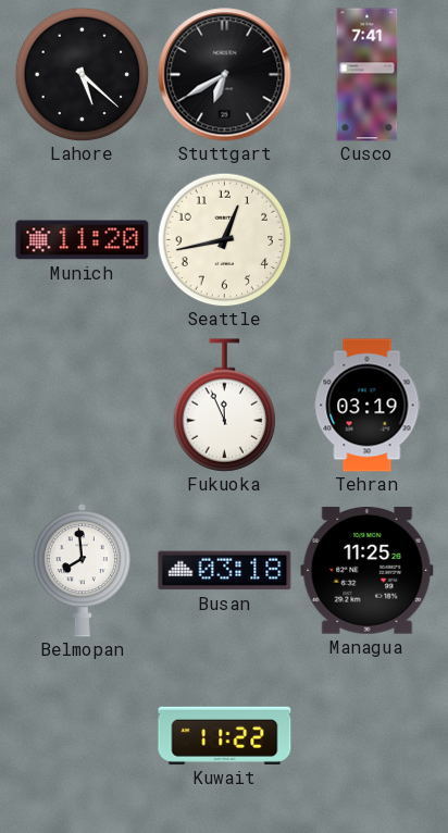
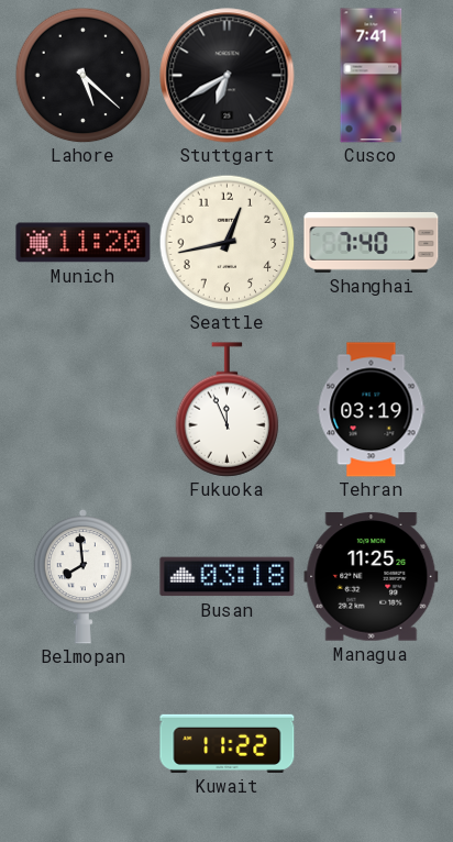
Shanghai: none -> 7:40
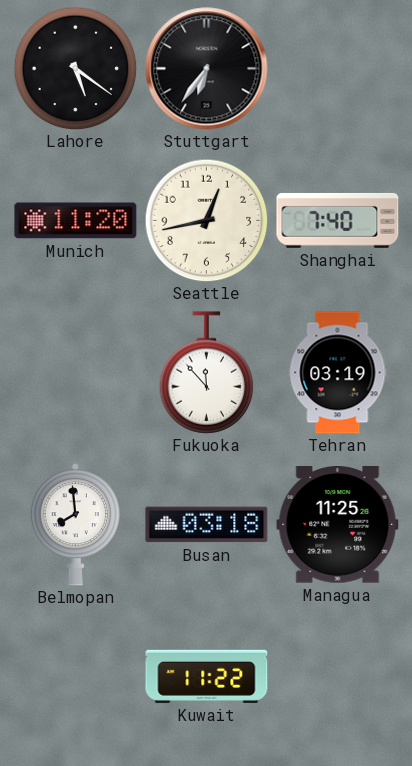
Lahore: 5:22 -> 5:21
Stuttgart: 6:40 -> 6:36
Cusco: 7:41 -> none
Fukuoka: 11:56 -> 11:53
